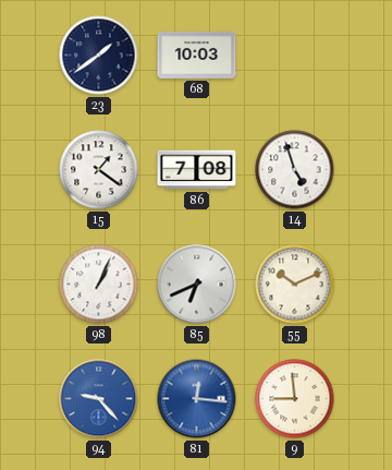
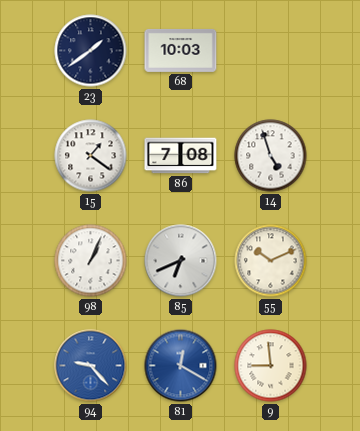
81: 12:16 -> 12:20
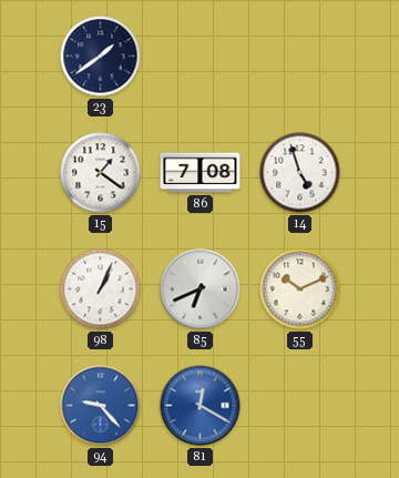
68: 10:03 -> none
9: 8:59 -> none
